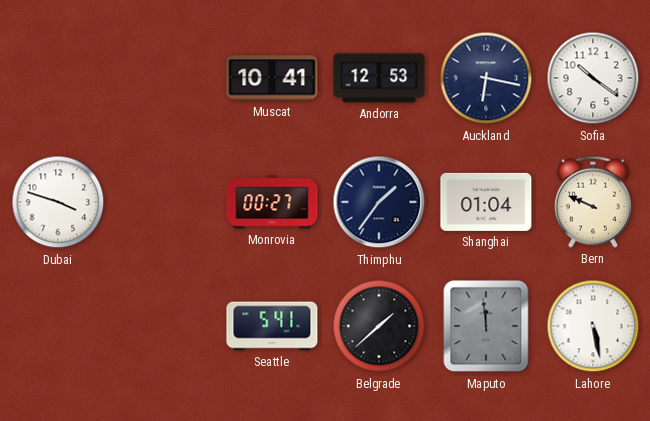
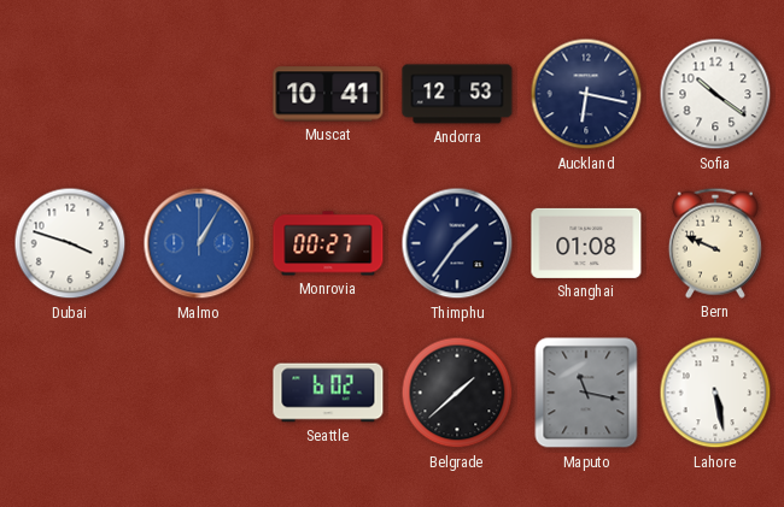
Malmo: none -> 1:05
Shanghai: 01:04 -> 01:08
Seattle: 5:41 -> 6:02
Maputo: 11:59 -> 11:17
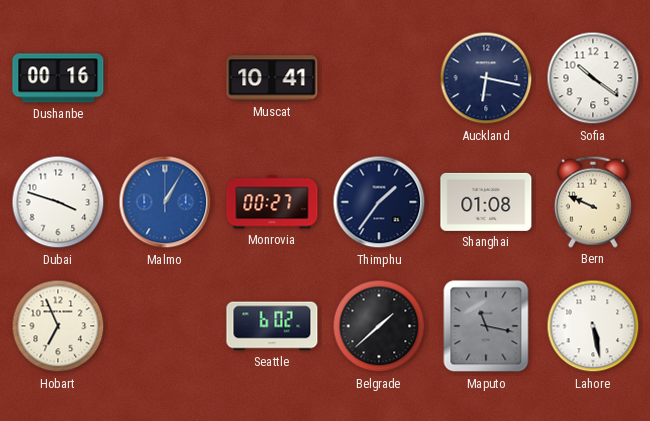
Dushanbe: none -> 00:16
Andorra: 12:53 -> none
Hobart: none -> 6:56
